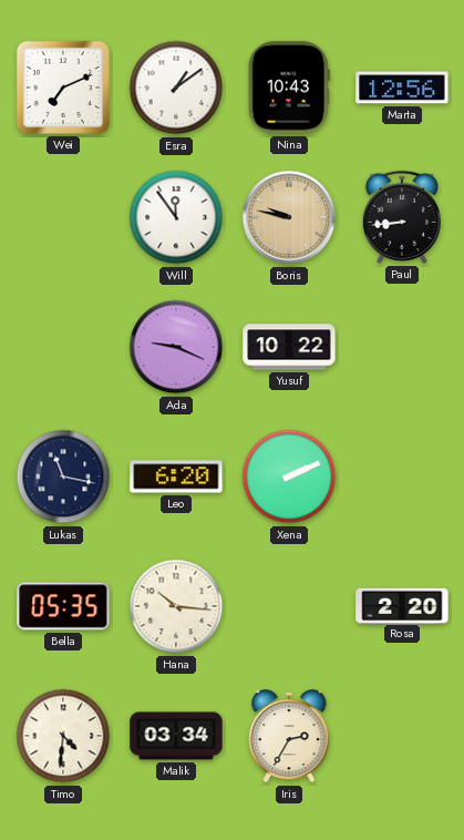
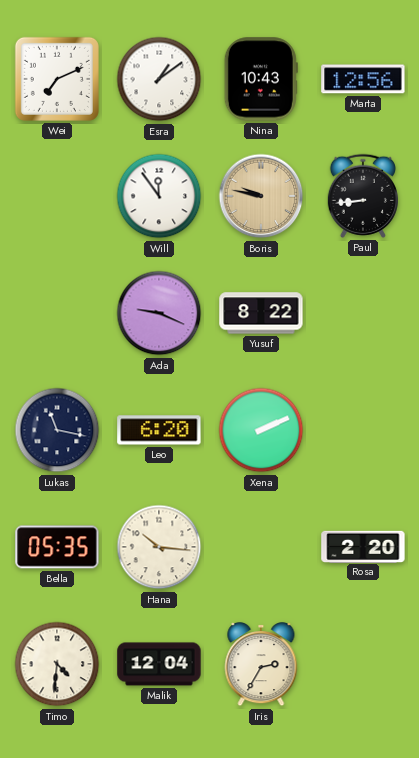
Yusuf: 10:22 -> 8:22
Malik: 03:34 -> 12:04
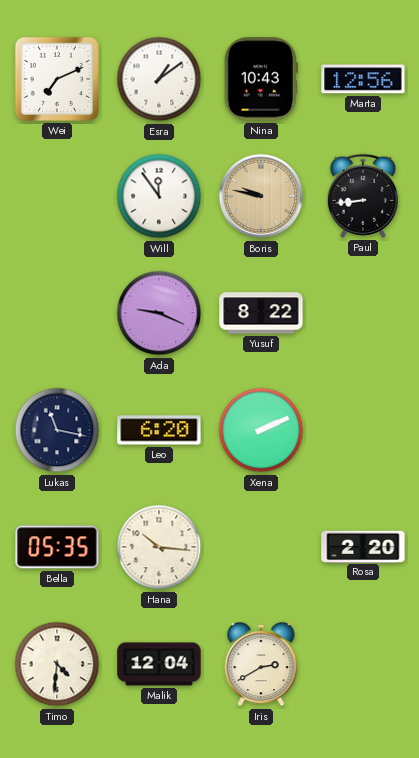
Iris: 2:35 -> 2:40
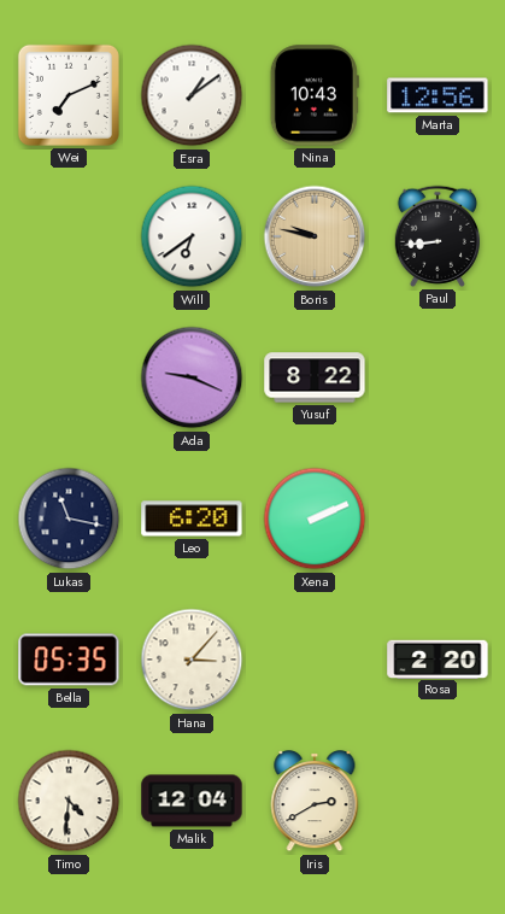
Will: 11:54 -> 6:39
Hana: 10:16 -> 3:07
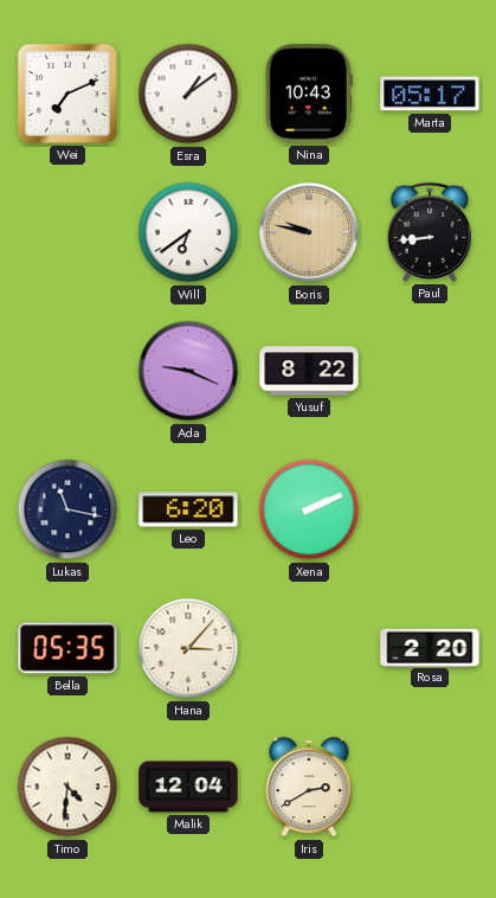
Marta: 12:56 -> 05:17
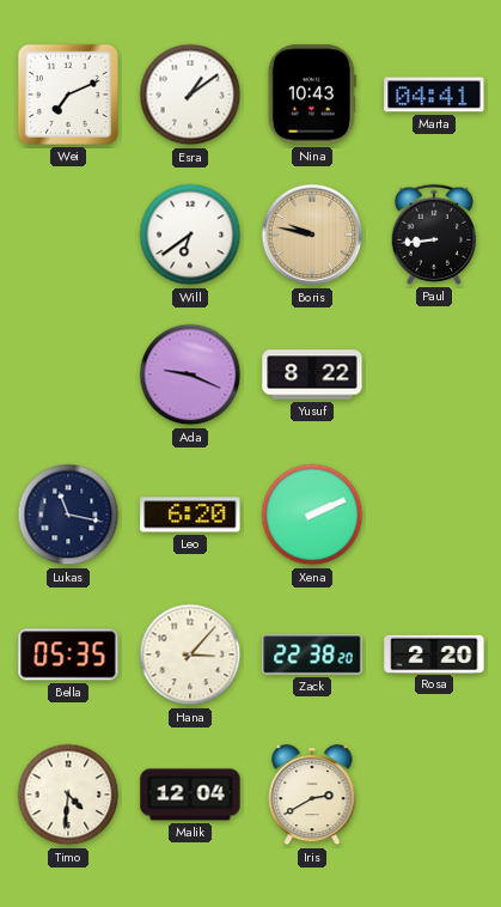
Marta: 05:17 -> 04:41
Zack: none -> 22:38
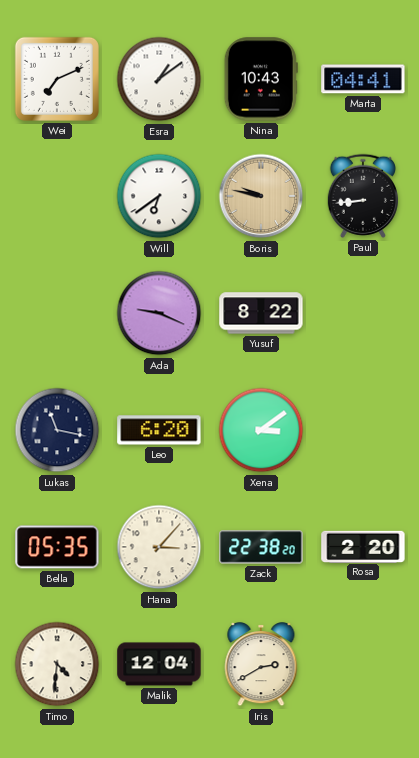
Xena: 2:11 -> 3:09
